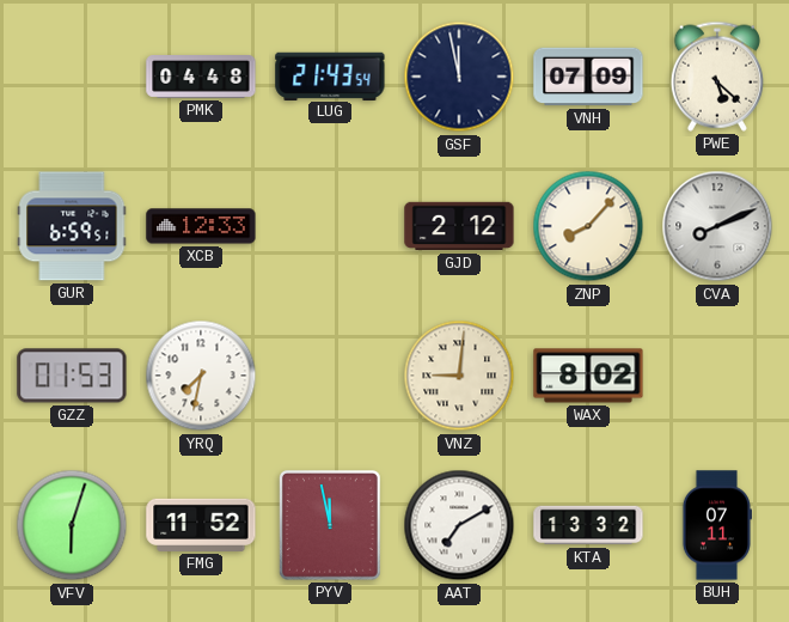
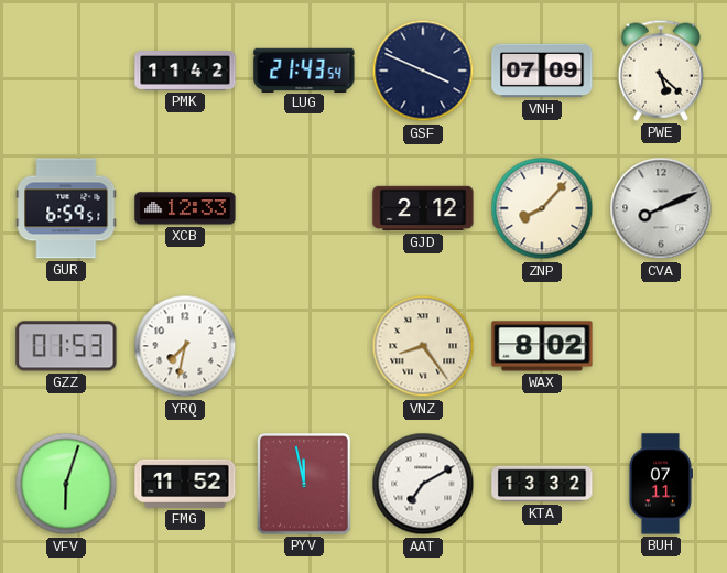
PMK: 04:48 -> 11:42
GSF: 11:58 -> 3:49
VNZ: 9:01 -> 8:24
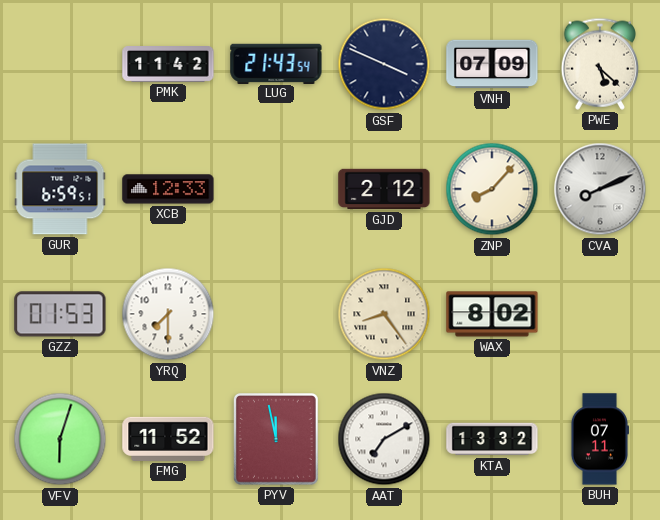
YRQ: 7:32 -> 7:30
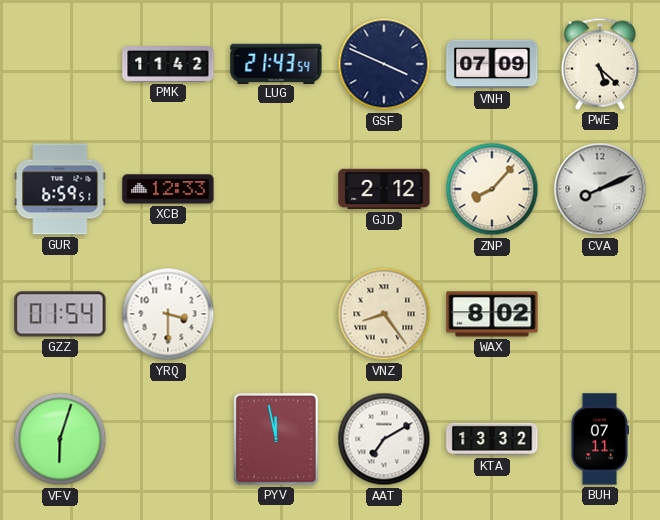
GZZ: 01:53 -> 01:54
YRQ: 7:30 -> 3:30
FMG: 11:52 -> none
